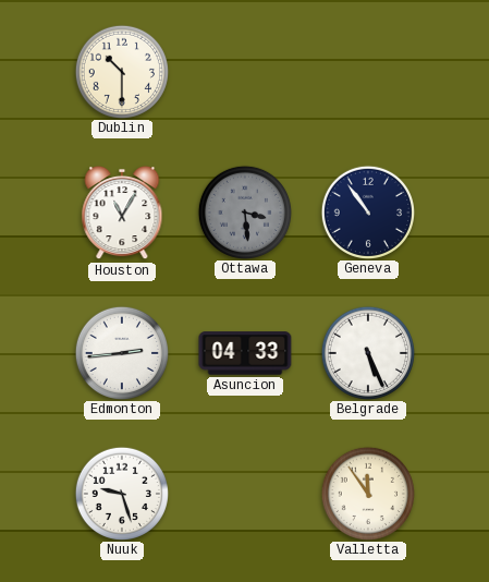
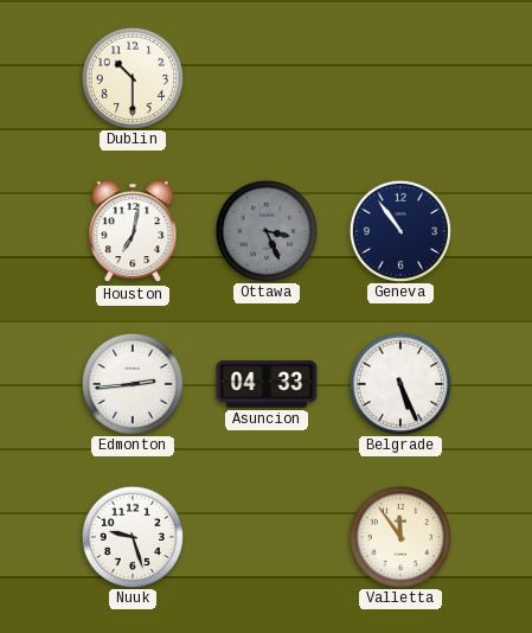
Houston: 11:05 -> 7:02
Ottawa: 3:29 -> 3:26
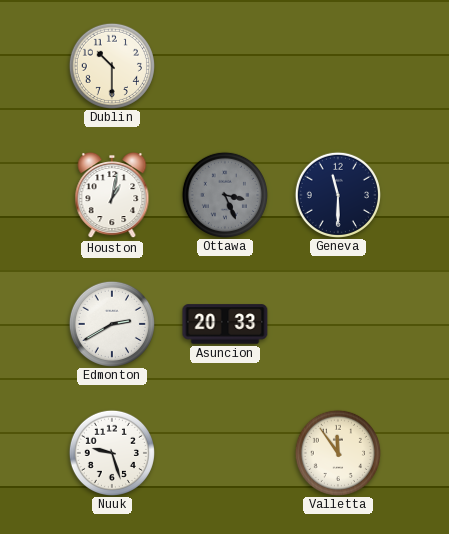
Houston: 7:02 -> 1:02
Geneva: 10:54 -> 11:30
Edmonton: 2:44 -> 2:40
Asuncion: 04:33 -> 20:33
Belgrade: 5:26 -> none
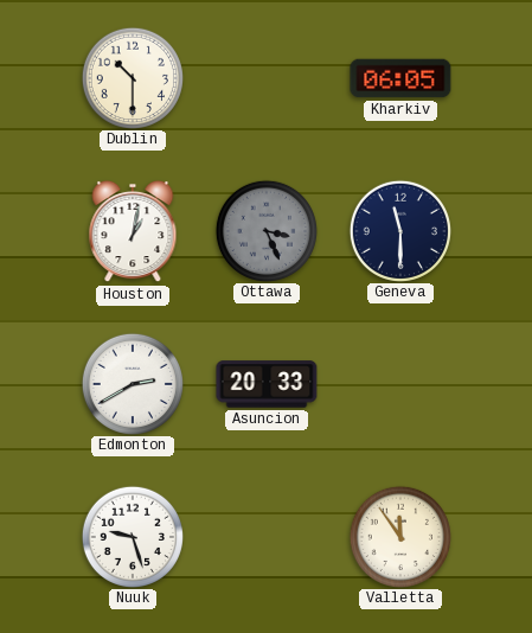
Kharkiv: none -> 06:05
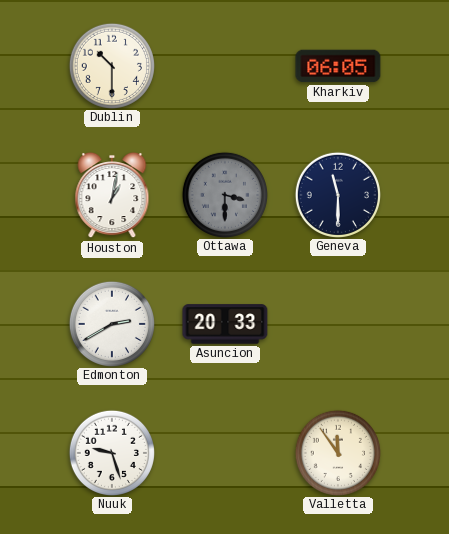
Ottawa: 3:26 -> 3:30
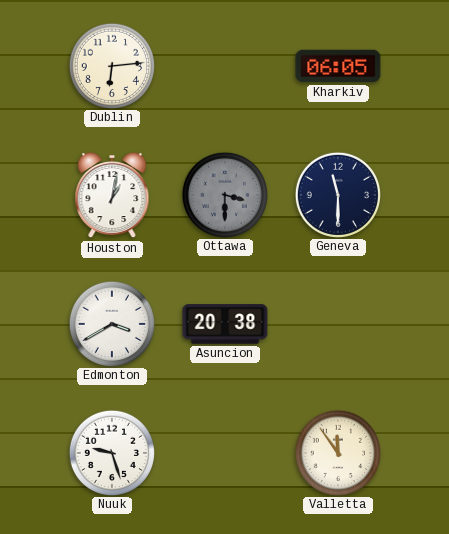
Dublin: 10:30 -> 6:14
Edmonton: 2:40 -> 3:40
Asuncion: 20:33 -> 20:38
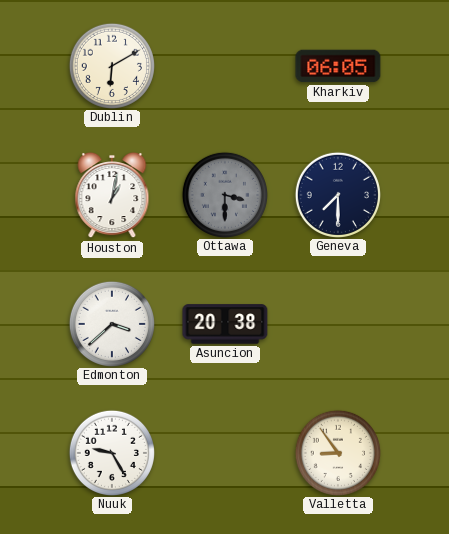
Dublin: 6:14 -> 6:10
Geneva: 11:30 -> 7:30
Edmonton: 3:40 -> 3:38
Nuuk: 9:27 -> 9:25
Valletta: 11:54 -> 8:54
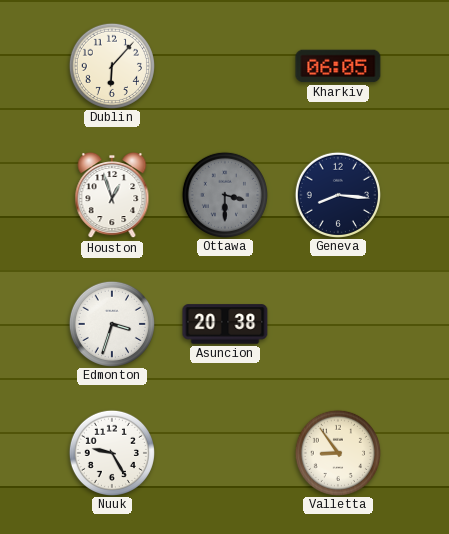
Dublin: 6:10 -> 6:07
Houston: 1:02 -> 12:57
Geneva: 7:30 -> 8:16
Edmonton: 3:38 -> 3:33
